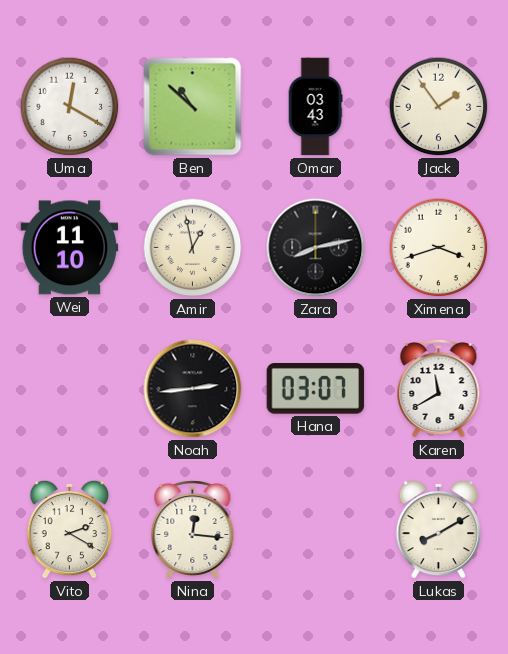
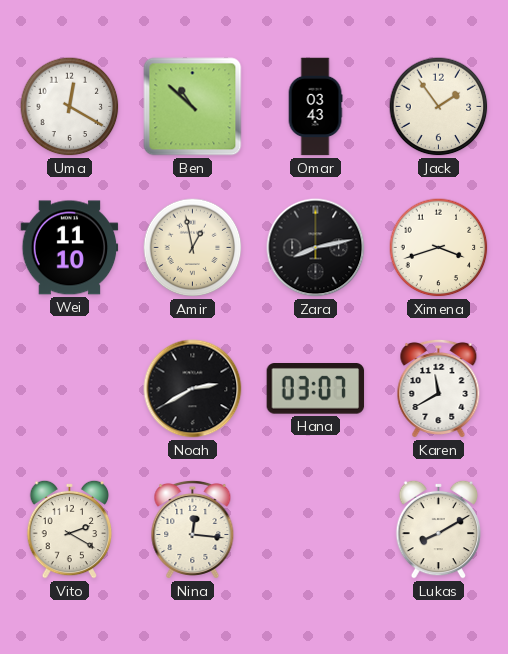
Noah: 2:44 -> 2:40
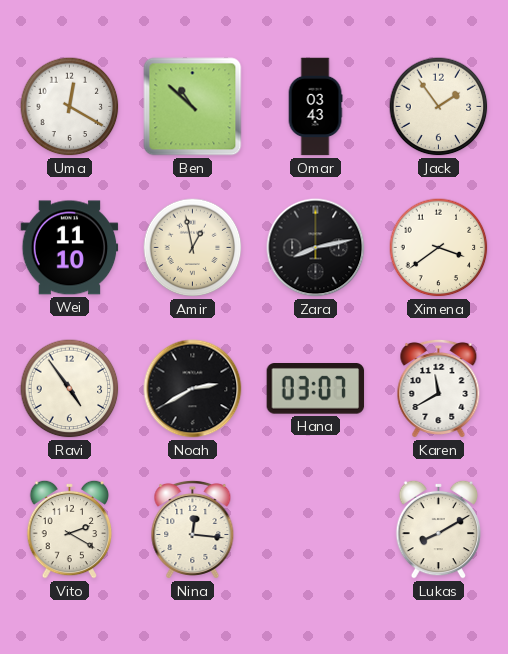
Ximena: 3:42 -> 3:39
Ravi: none -> 4:54
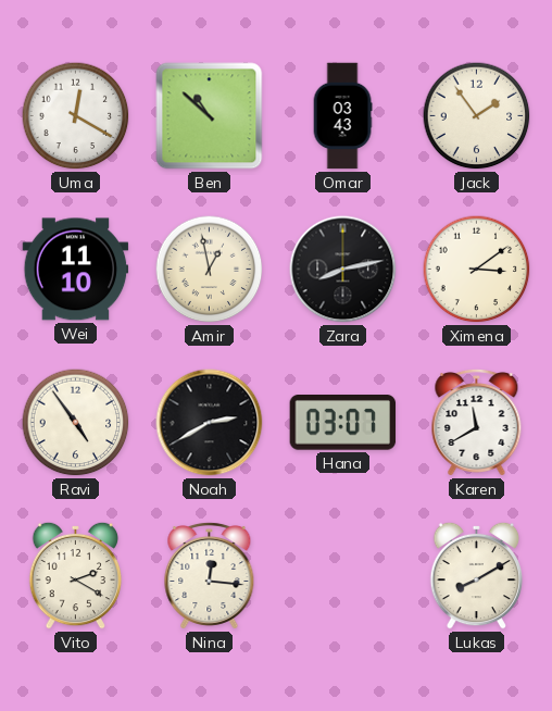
Ximena: 3:39 -> 3:09
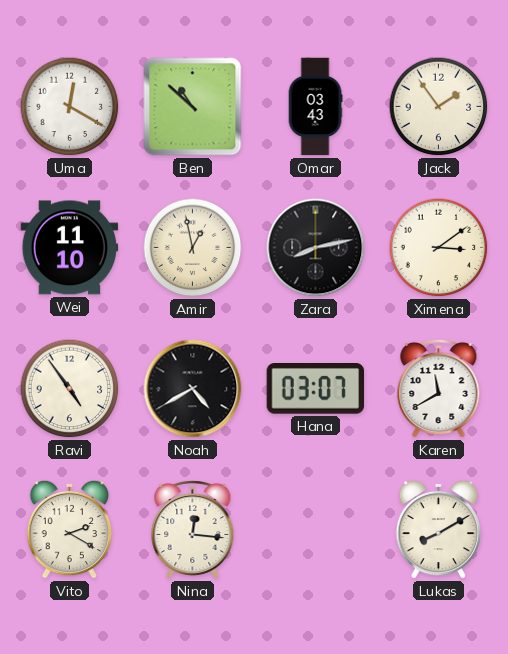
Noah: 2:40 -> 4:40
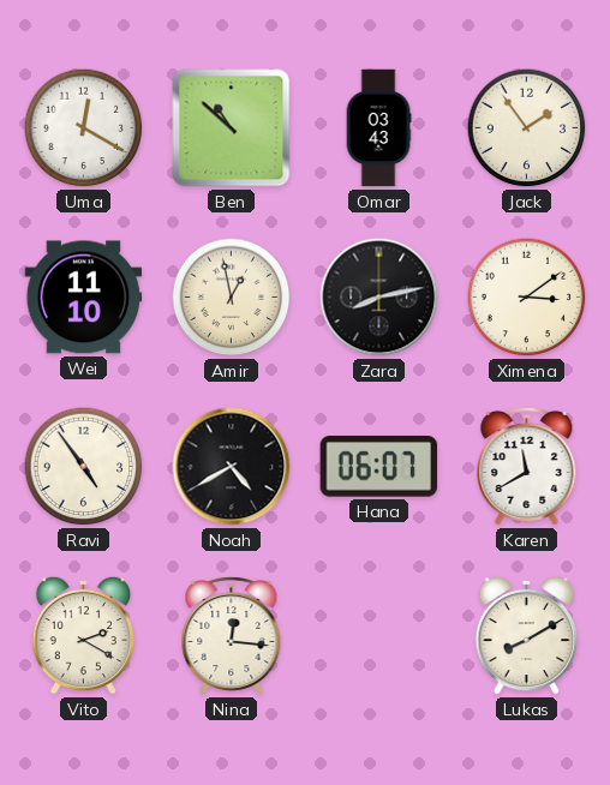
Hana: 03:07 -> 06:07
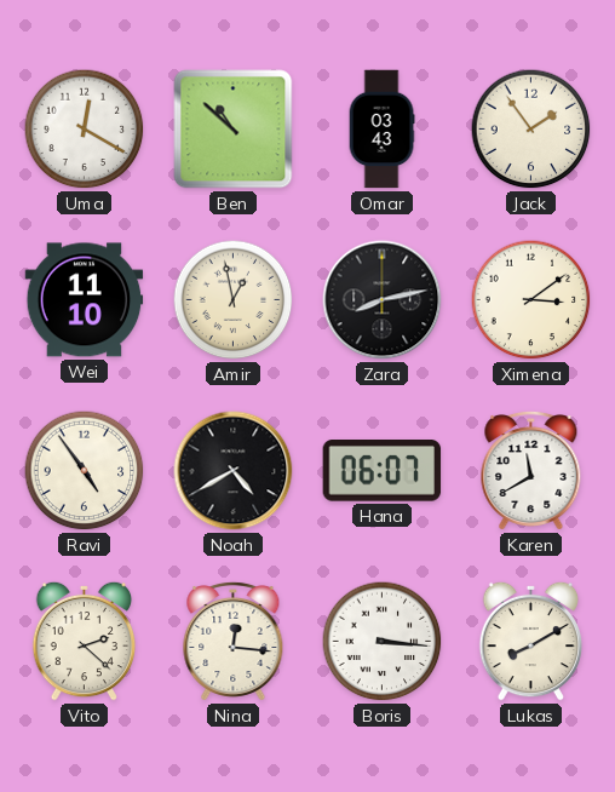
Vito: 2:20 -> 2:22
Boris: none -> 3:16
